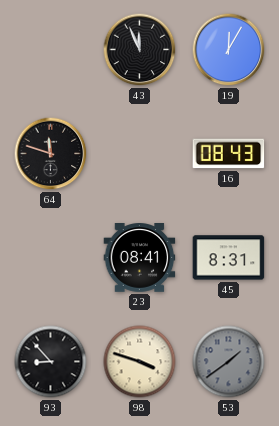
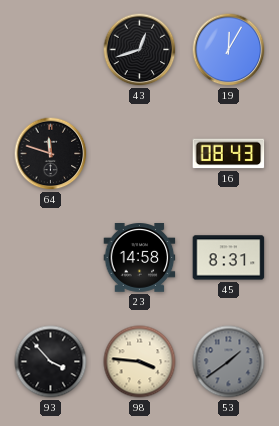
43: 11:56 -> 12:42
23: 08:41 -> 14:58
93: 8:53 -> 3:53
98: 3:48 -> 3:46
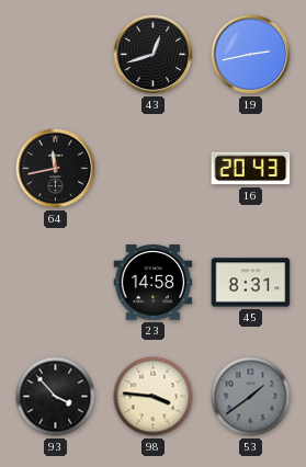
19: 12:05 -> 2:43
64: 11:48 -> 11:43
16: 08:43 -> 20:43
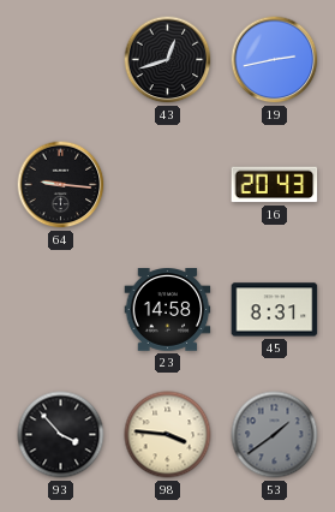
64: 11:43 -> 9:16
